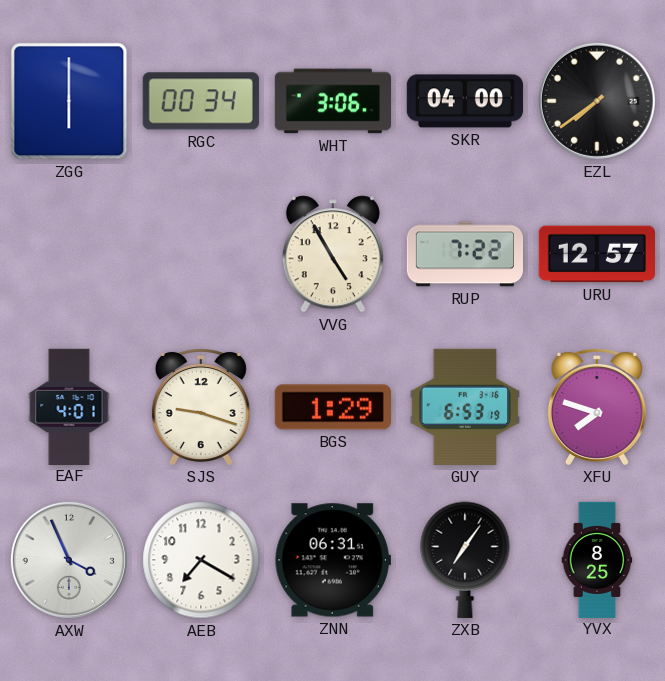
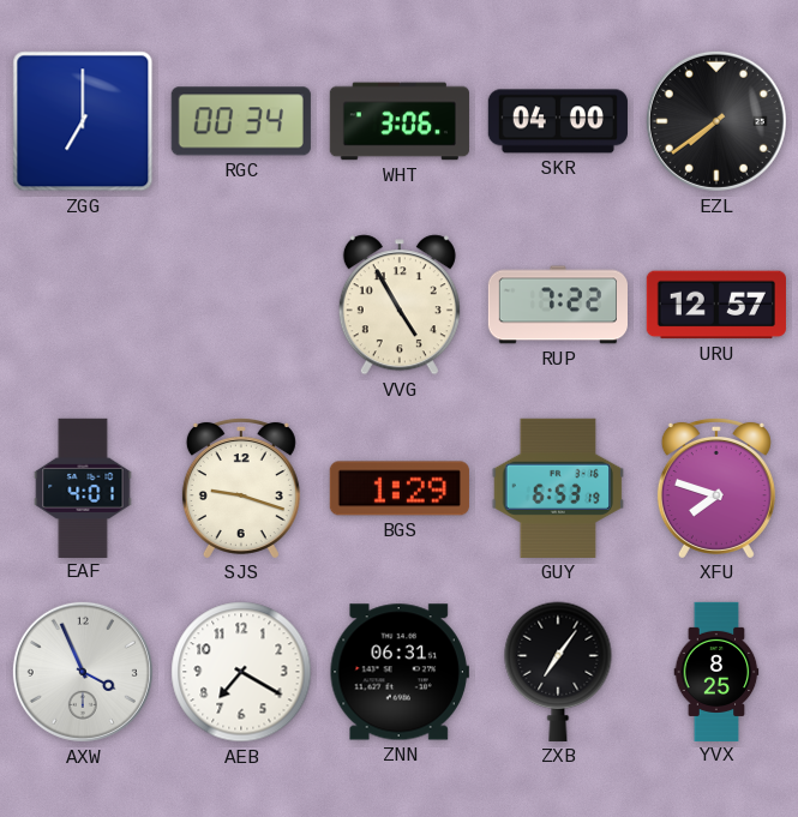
ZGG: 6:00 -> 7:00
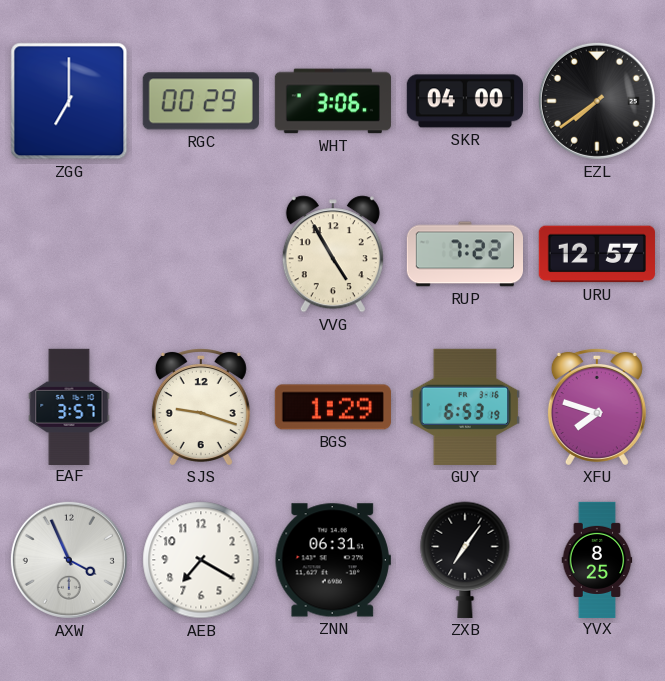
RGC: 00:34 -> 00:29
EAF: 4:01 -> 3:57
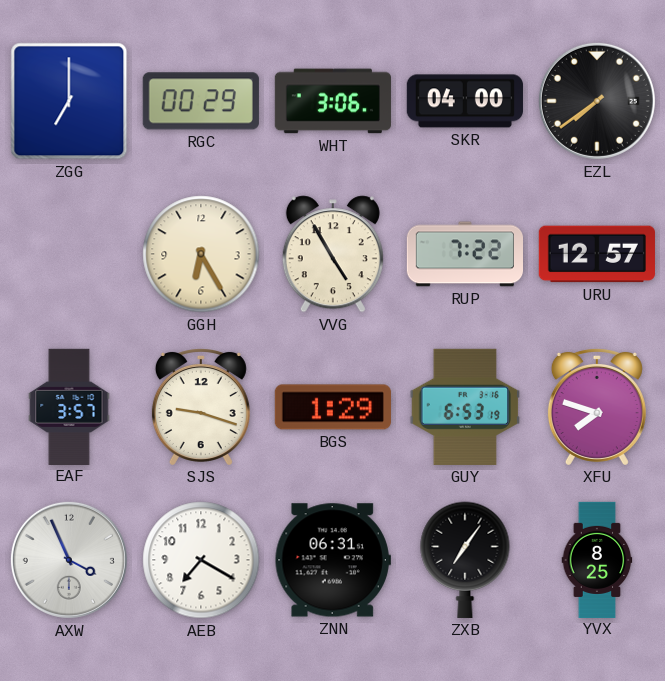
GGH: none -> 6:25
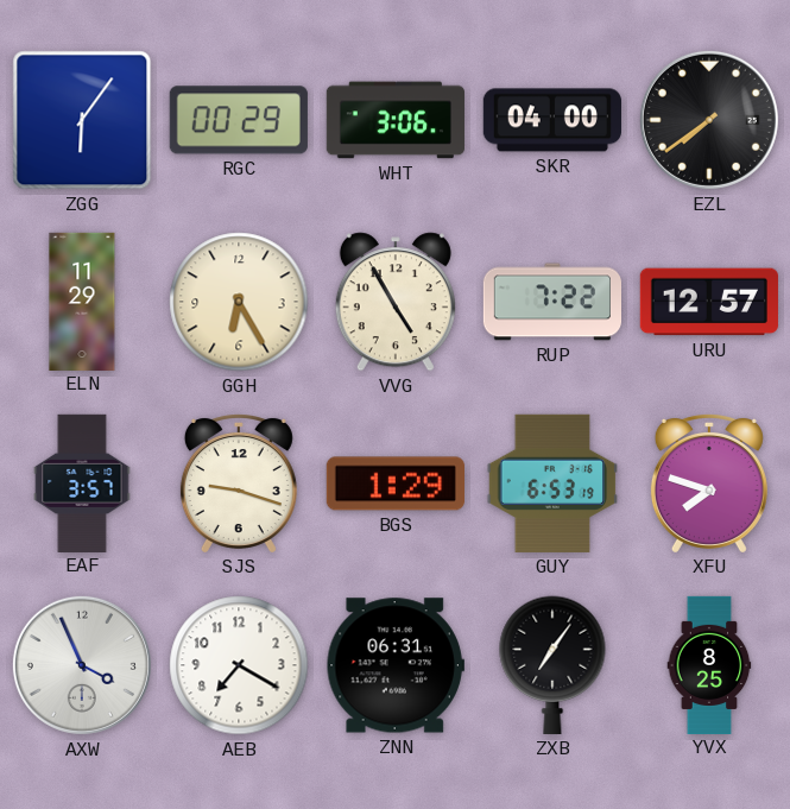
ZGG: 7:00 -> 6:06
ELN: none -> 11:29
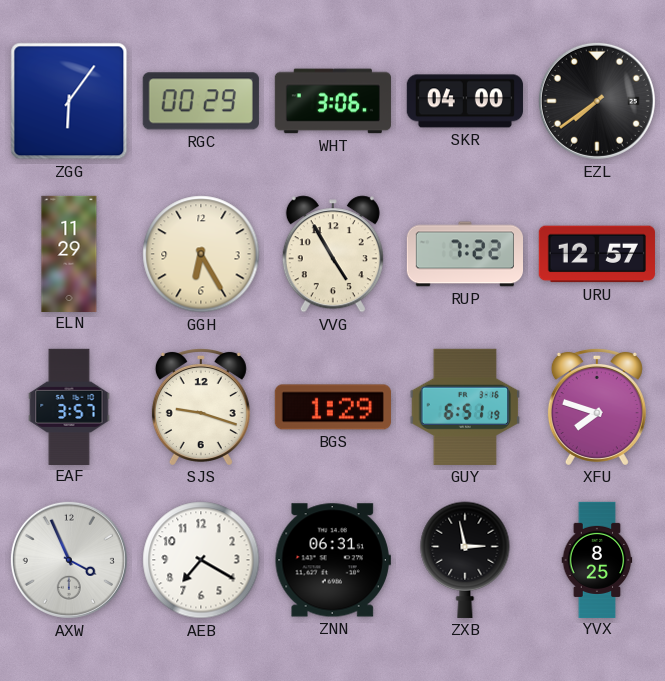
GUY: 6:53 -> 6:51
ZXB: 7:06 -> 2:58
